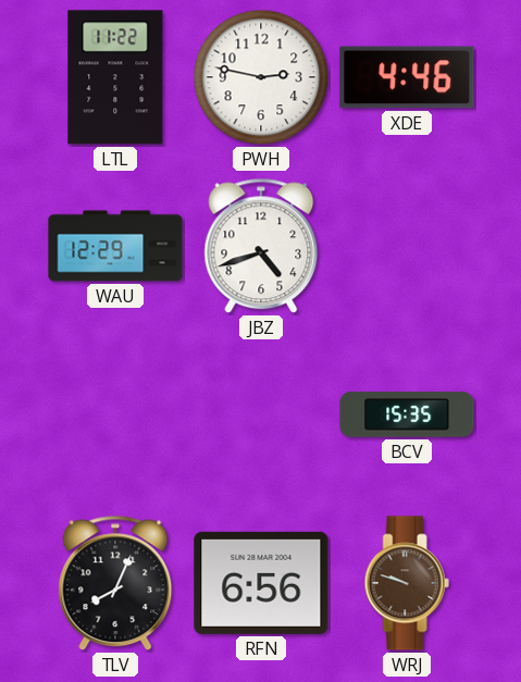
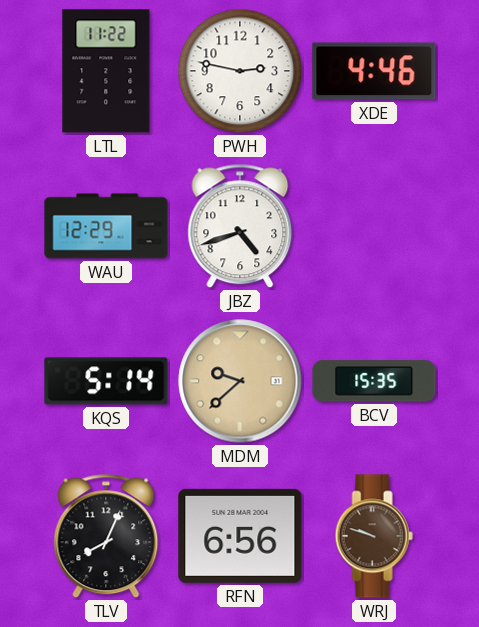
KQS: none -> 5:14
MDM: none -> 9:38
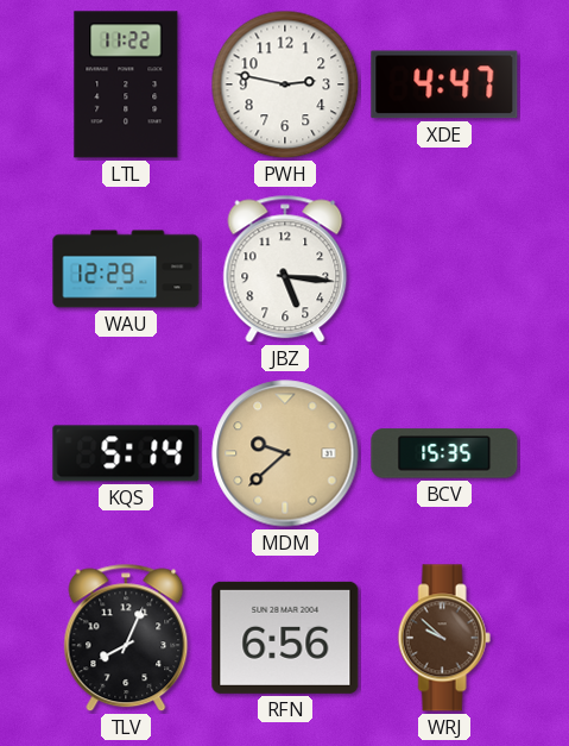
XDE: 4:46 -> 4:47
JBZ: 4:42 -> 5:16
WRJ: 9:48 -> 9:52
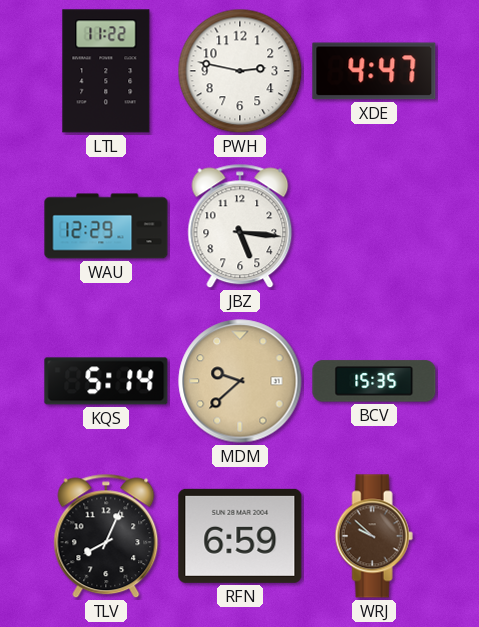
RFN: 6:56 -> 6:59
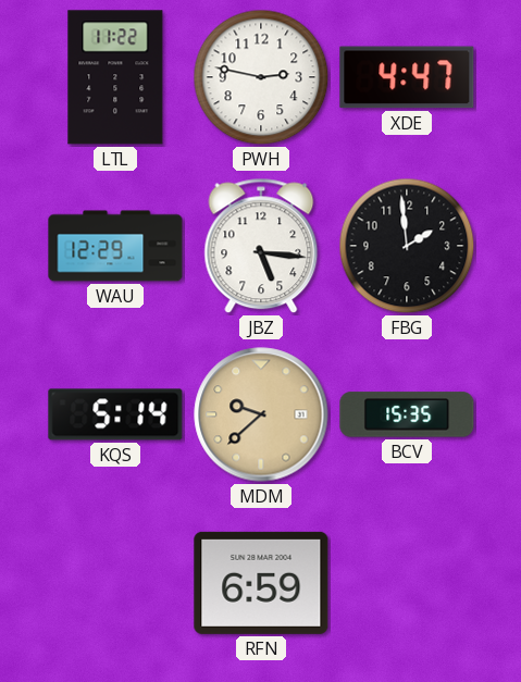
FBG: none -> 1:59
TLV: 8:04 -> none
WRJ: 9:52 -> none
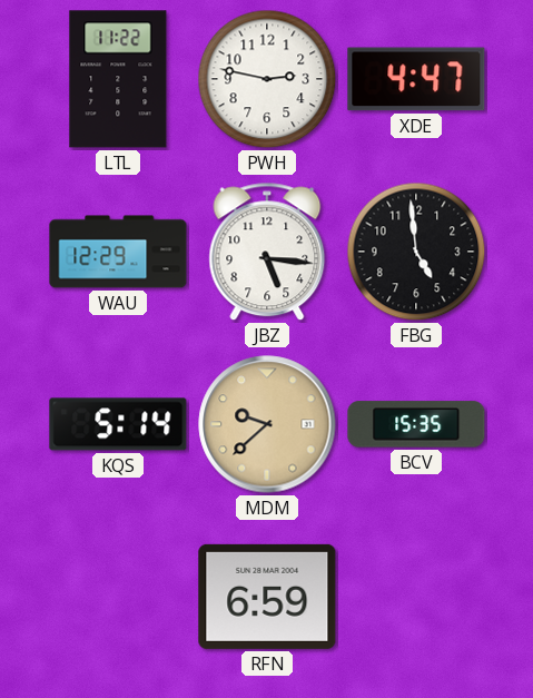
FBG: 1:59 -> 4:59
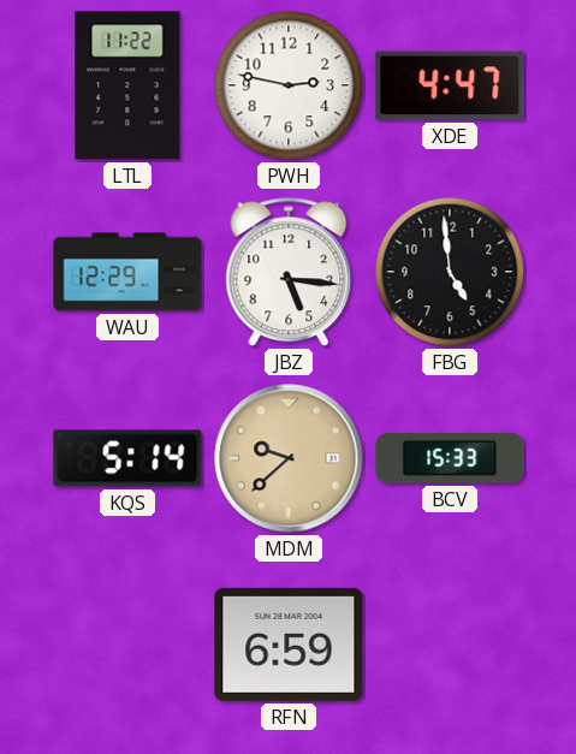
BCV: 15:35 -> 15:33
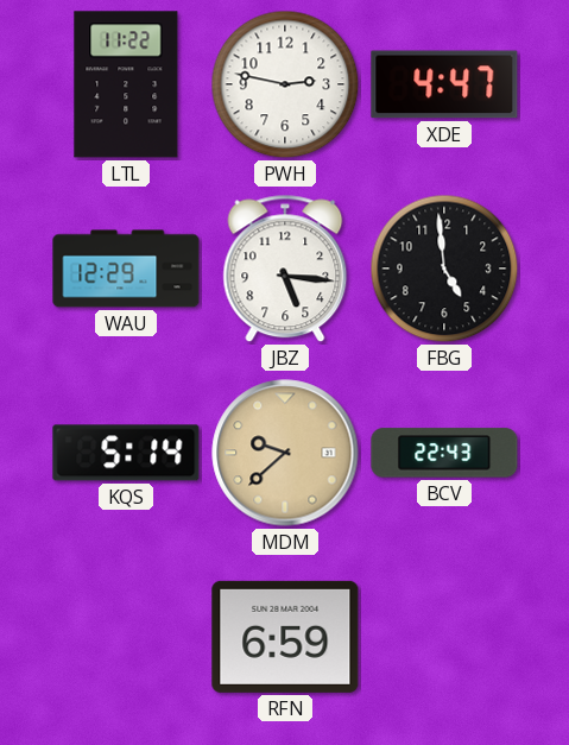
BCV: 15:33 -> 22:43
